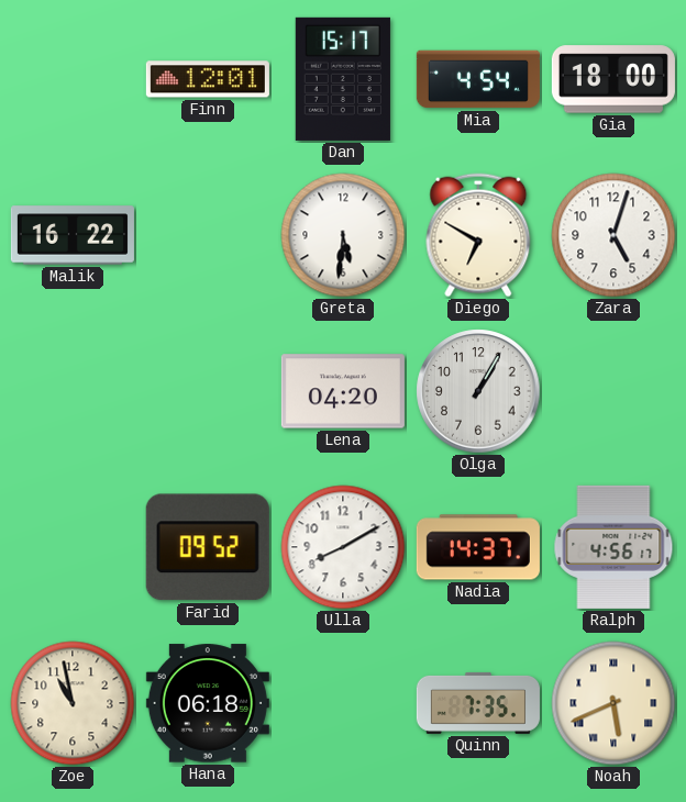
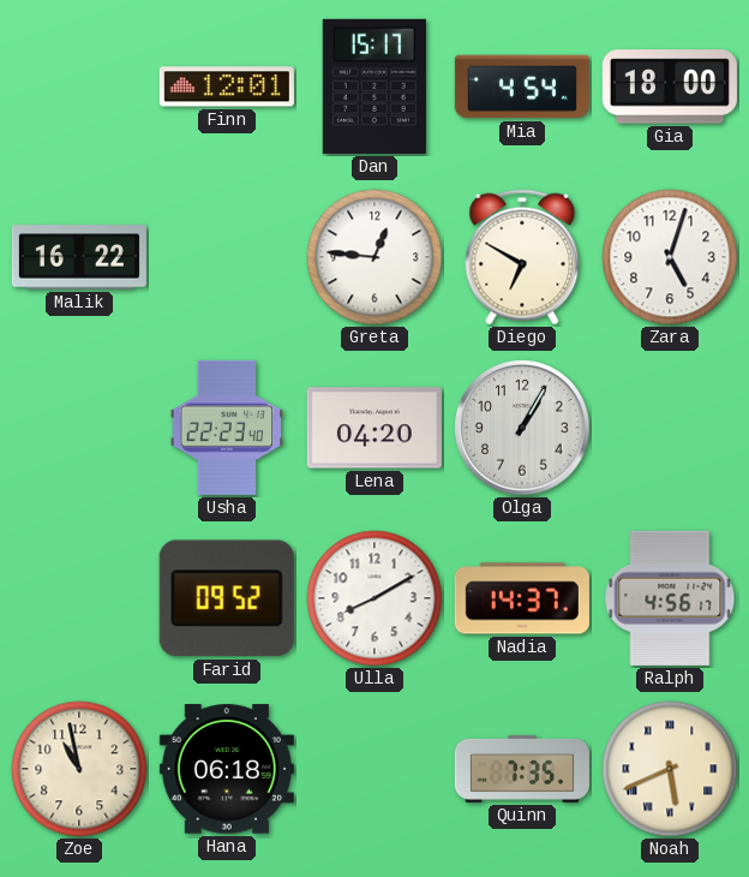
Greta: 5:31 -> 12:46
Usha: none -> 22:23
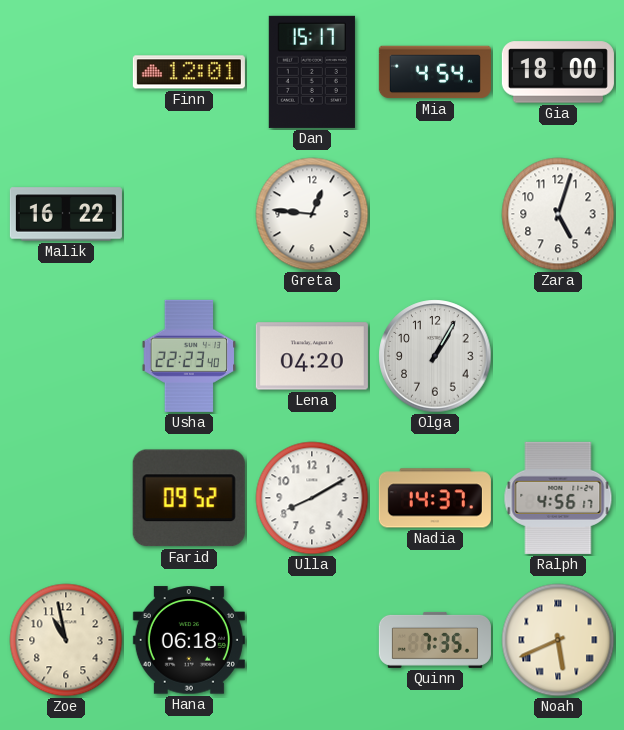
Diego: 6:50 -> none
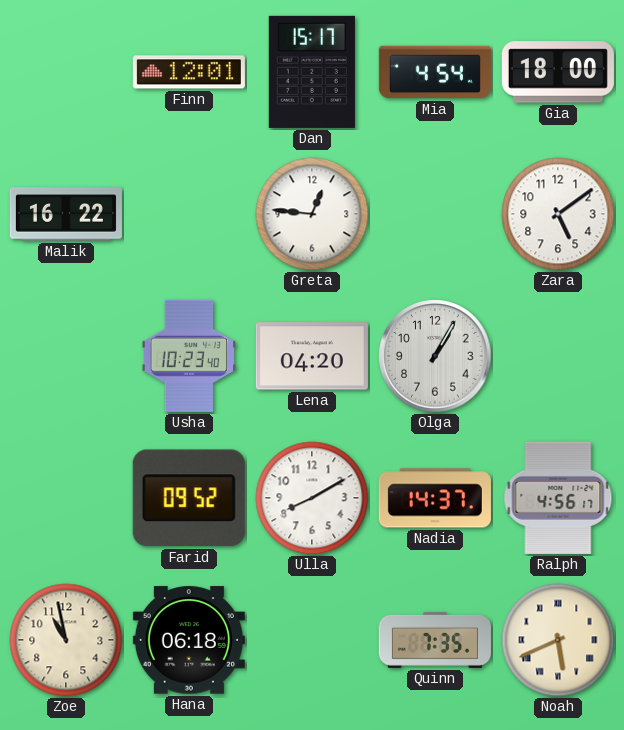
Zara: 5:03 -> 5:09
Usha: 22:23 -> 10:23
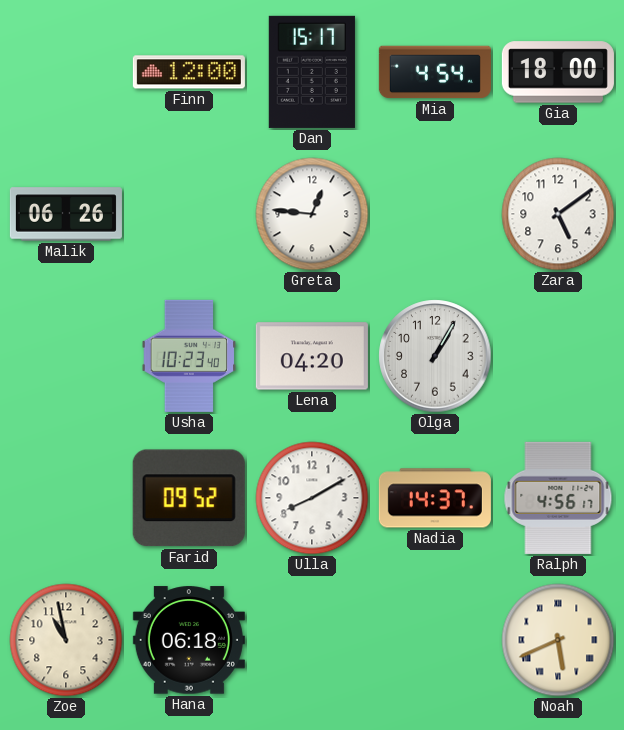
Finn: 12:01 -> 12:00
Malik: 16:22 -> 06:26
Quinn: 7:35 -> none
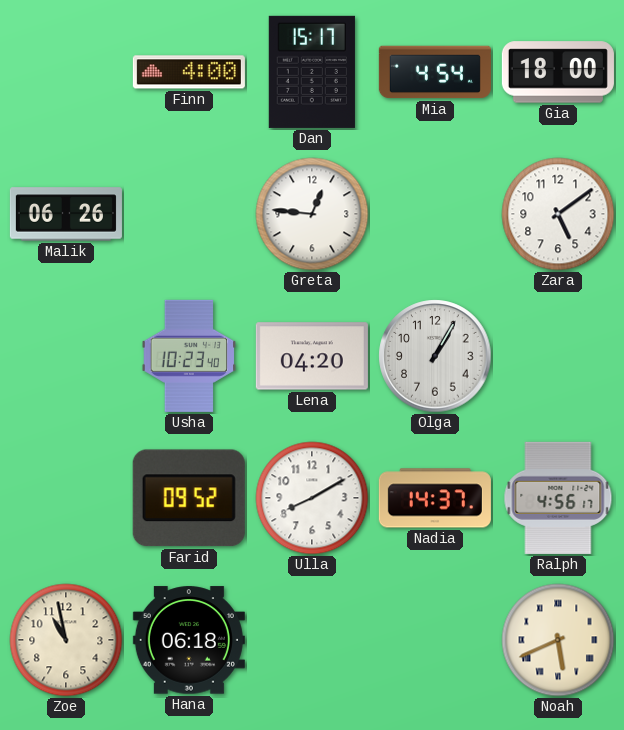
Finn: 12:00 -> 4:00
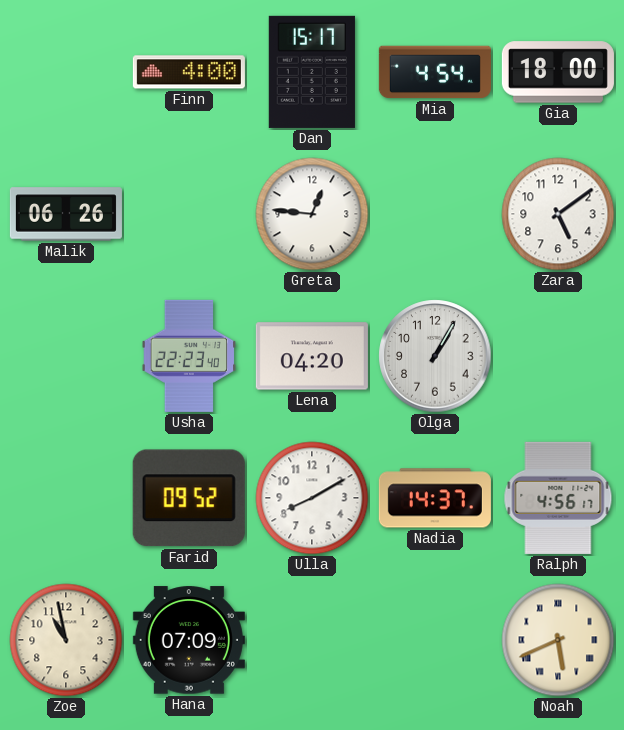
Usha: 10:23 -> 22:23
Hana: 06:18 -> 07:09
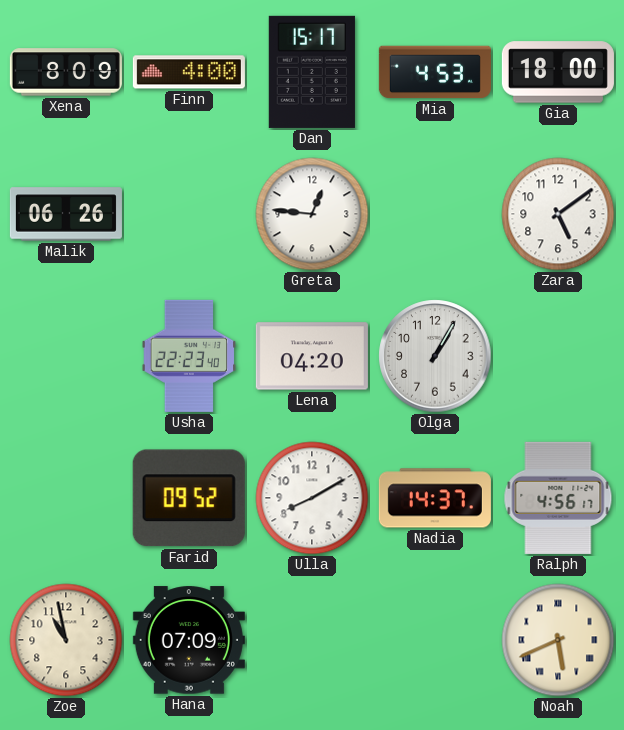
Xena: none -> 8:09
Mia: 4:54 -> 4:53
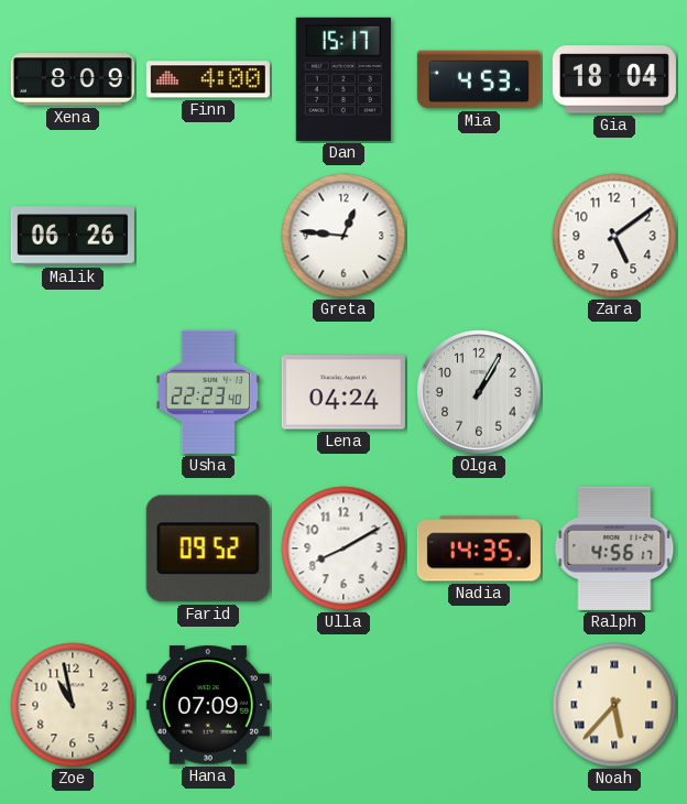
Gia: 18:00 -> 18:04
Lena: 04:20 -> 04:24
Nadia: 14:37 -> 14:35
Noah: 5:41 -> 5:37
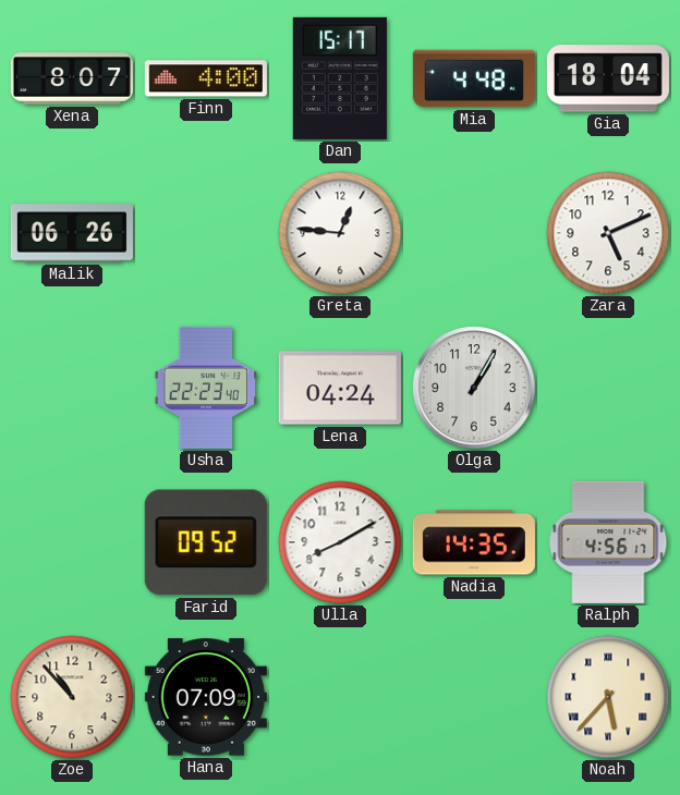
Xena: 8:09 -> 8:07
Mia: 4:53 -> 4:48
Zara: 5:09 -> 5:11
Zoe: 10:58 -> 10:53
